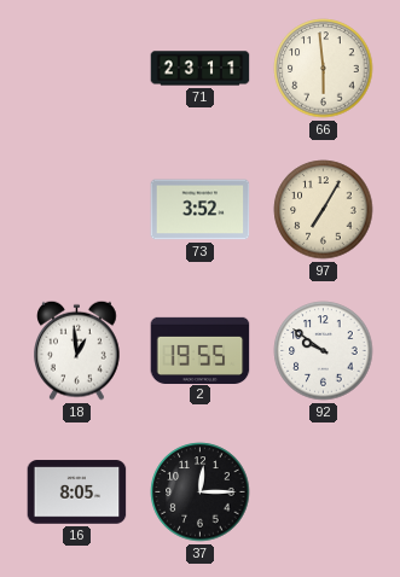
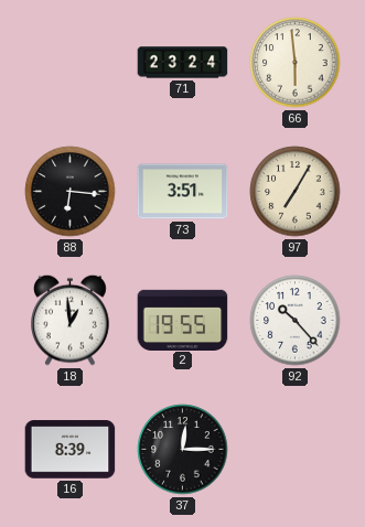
71: 23:11 -> 23:24
88: none -> 6:16
73: 3:52 -> 3:51
92: 9:51 -> 10:23
16: 8:05 -> 8:39
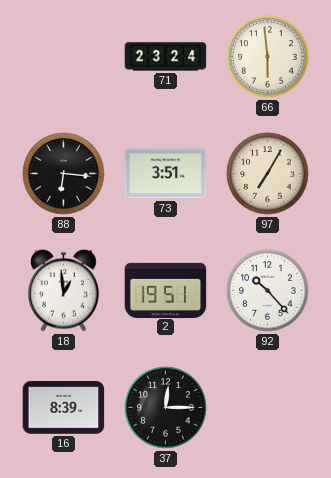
2: 19:55 -> 19:51
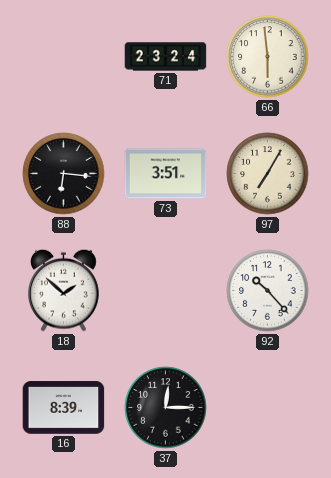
18: 12:59 -> 1:52
2: 19:51 -> none
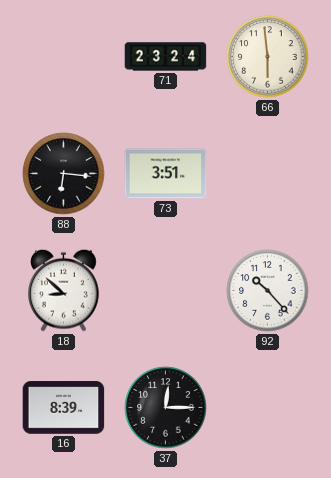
97: 7:05 -> none
18: 1:52 -> 8:52
